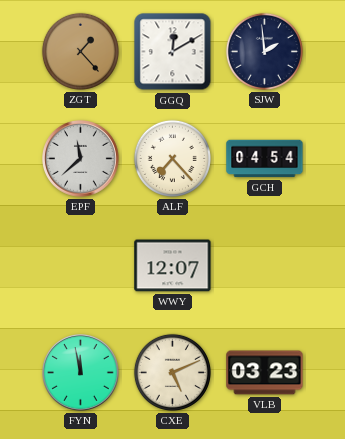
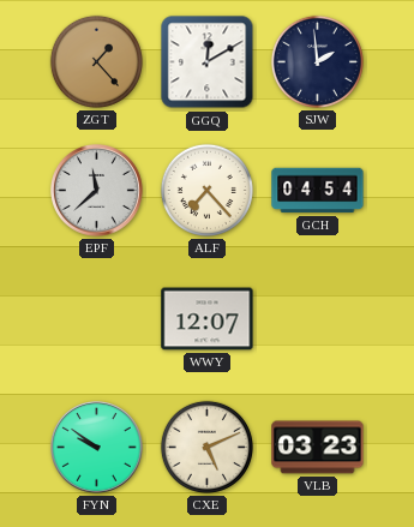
FYN: 11:58 -> 9:51
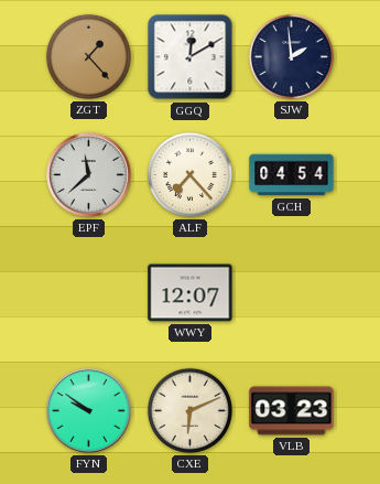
CXE: 5:11 -> 6:11
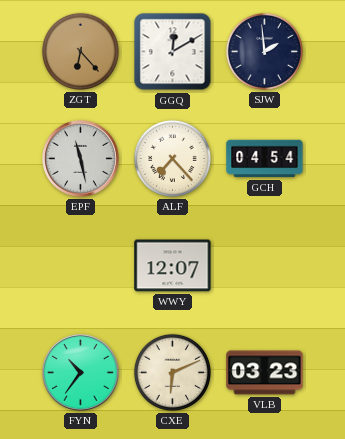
ZGT: 1:23 -> 6:23
EPF: 11:38 -> 11:28
FYN: 9:51 -> 10:36
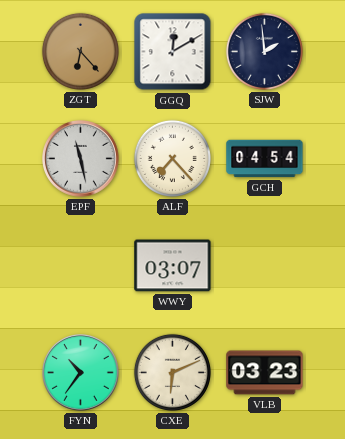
WWY: 12:07 -> 03:07
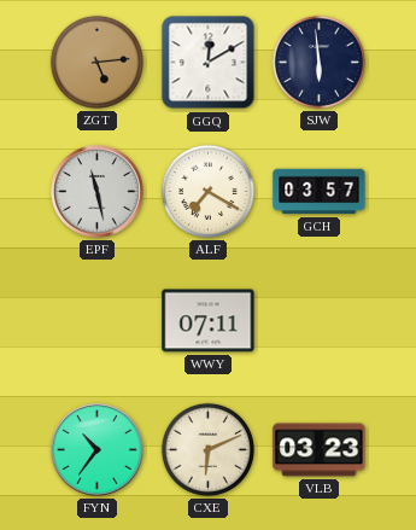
ZGT: 6:23 -> 5:14
SJW: 1:59 -> 5:59
ALF: 7:23 -> 7:20
GCH: 04:54 -> 03:57
WWY: 03:07 -> 07:11
